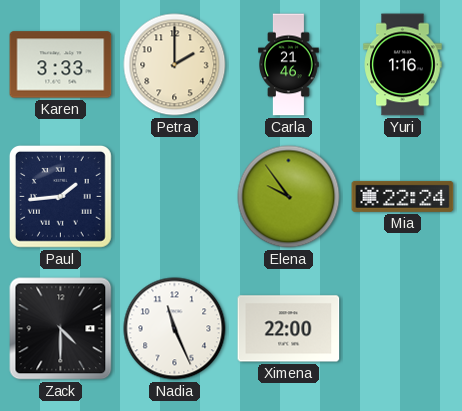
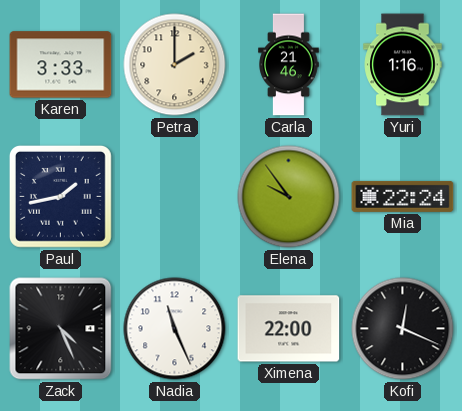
Paul: 1:44 -> 1:43
Zack: 4:30 -> 4:26
Kofi: none -> 12:19
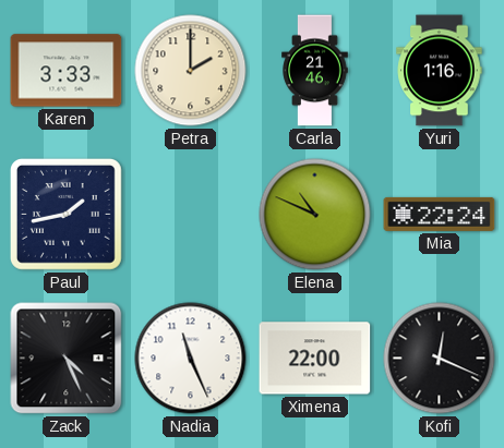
Elena: 9:54 -> 10:49
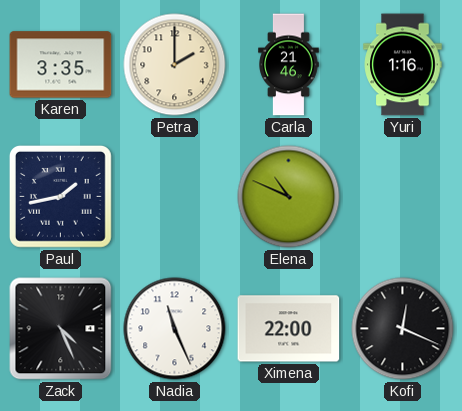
Karen: 3:33 -> 3:35
Mia: 22:24 -> none
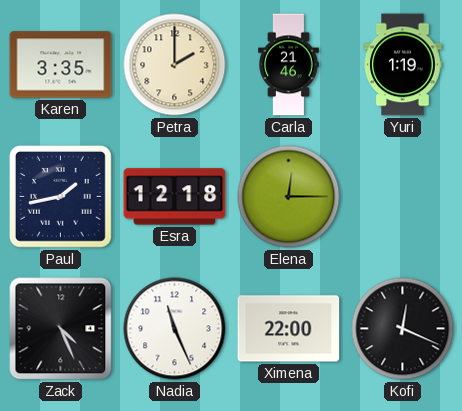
Yuri: 1:16 -> 1:19
Esra: none -> 12:18
Elena: 10:49 -> 12:15
